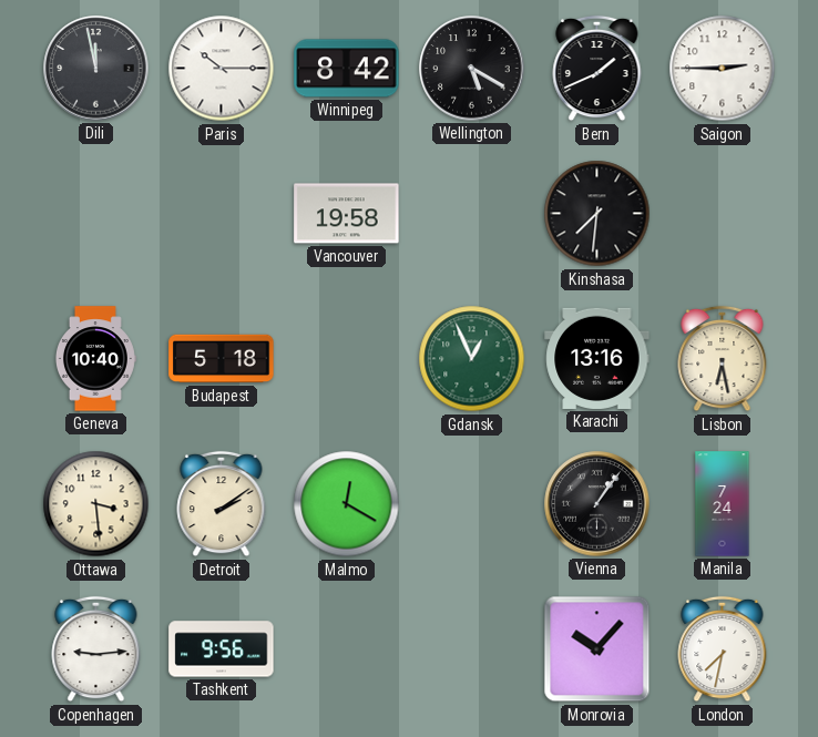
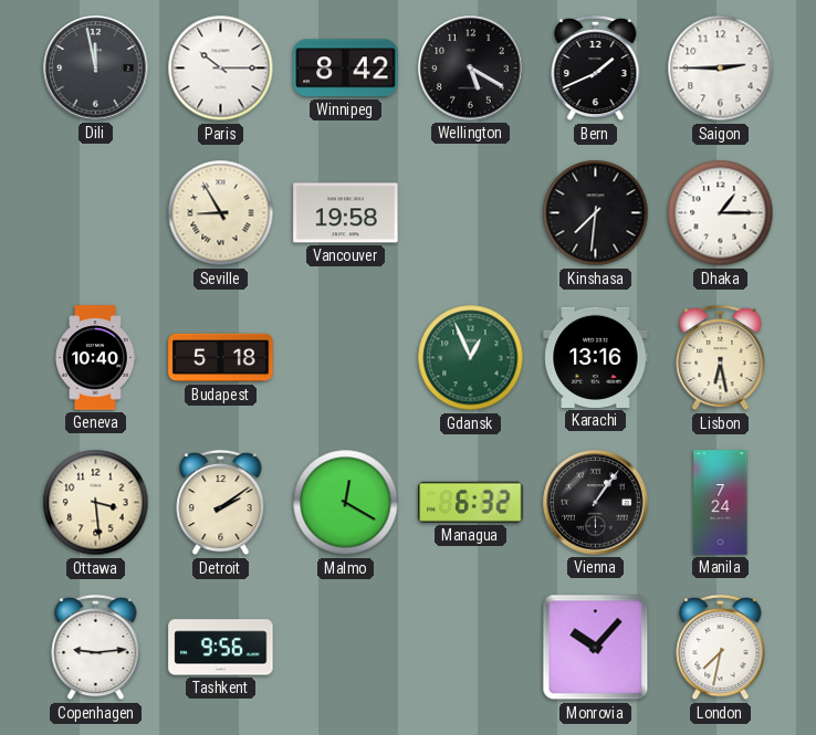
Seville: none -> 8:55
Dhaka: none -> 1:15
Managua: none -> 6:32
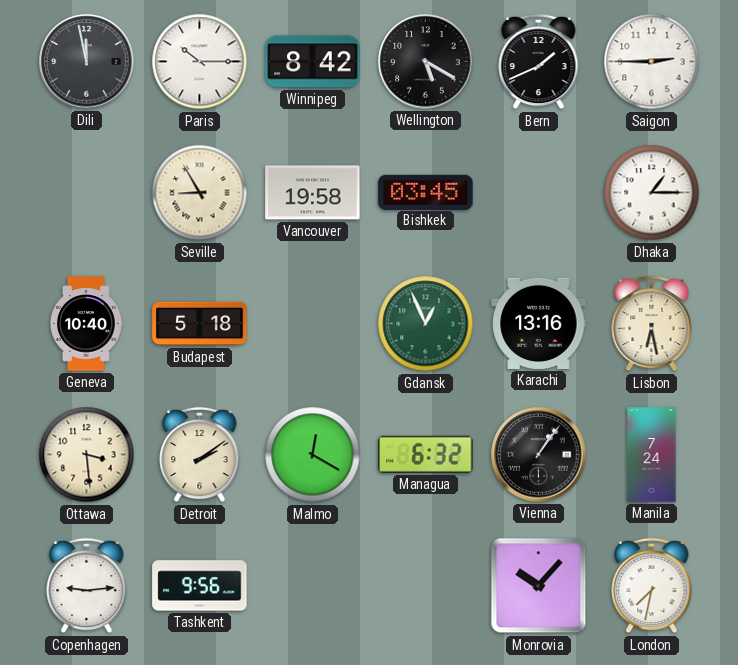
Bishkek: none -> 03:45
Kinshasa: 7:31 -> none
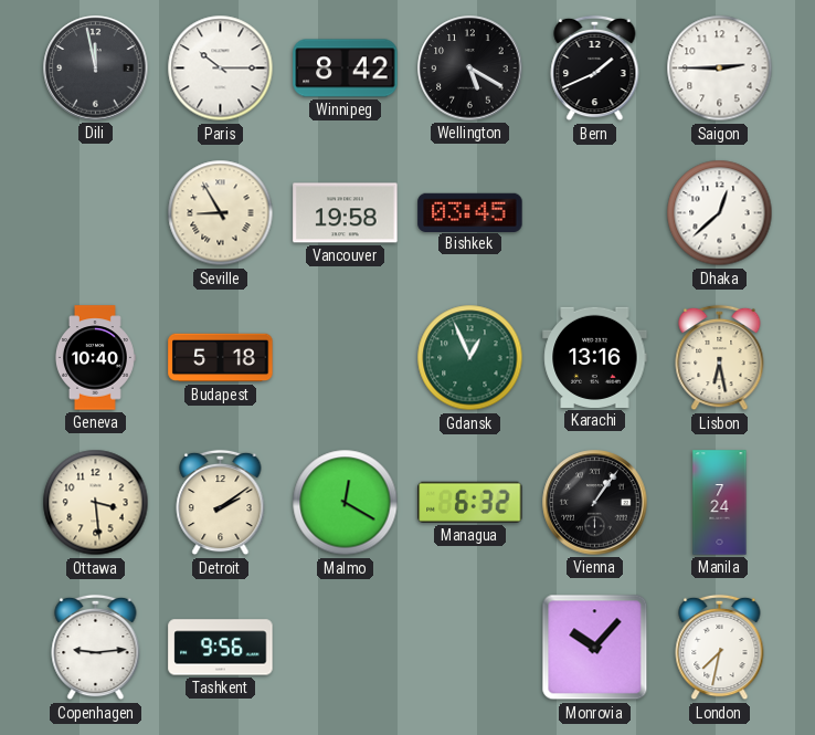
Dhaka: 1:15 -> 12:38
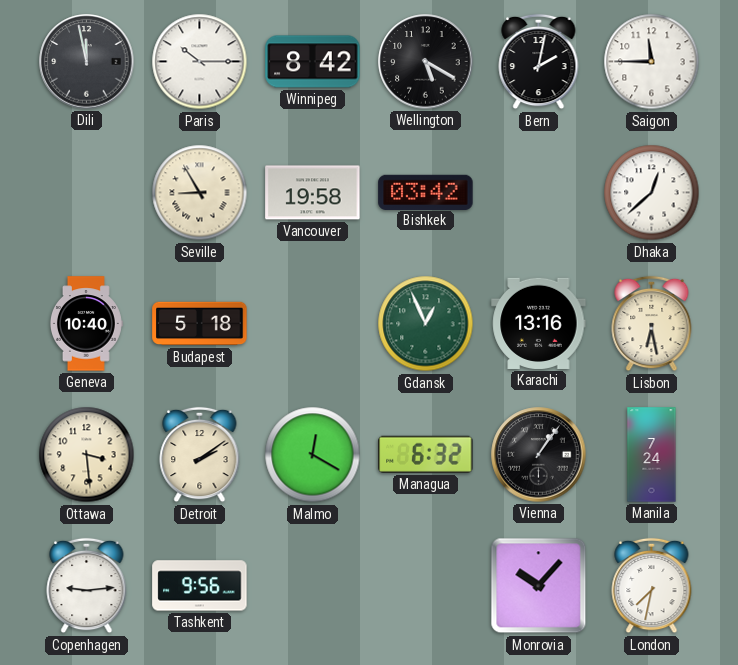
Bern: 1:41 -> 2:02
Saigon: 2:45 -> 11:45
Bishkek: 03:45 -> 03:42
